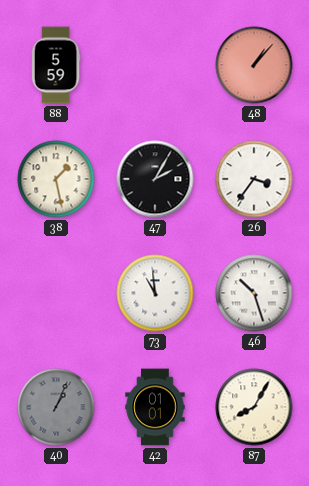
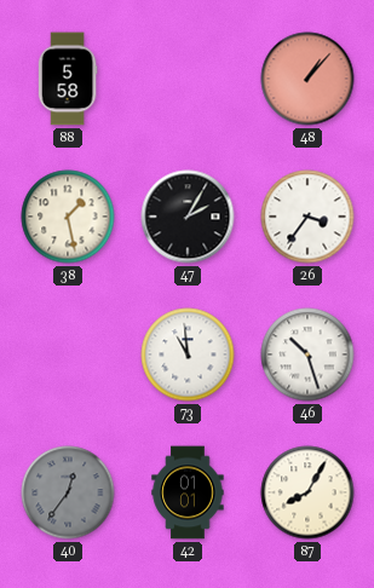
88: 5:59 -> 5:58
40: 1:04 -> 12:36
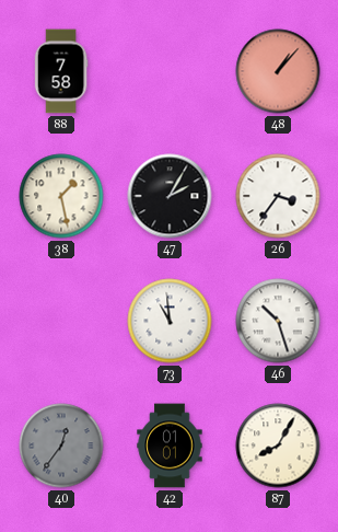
88: 5:58 -> 7:58
